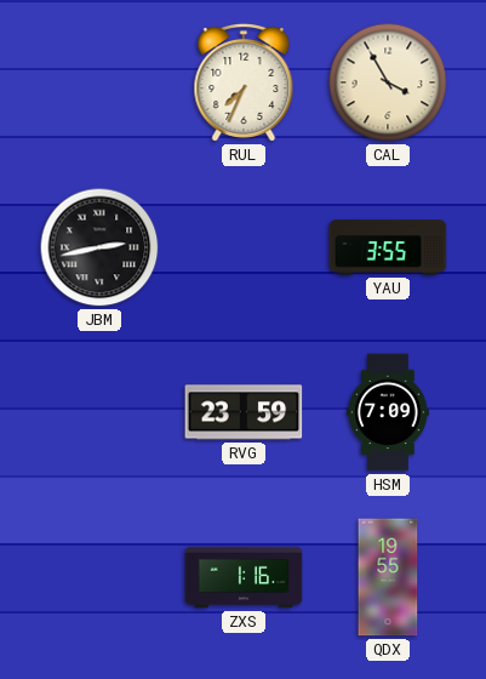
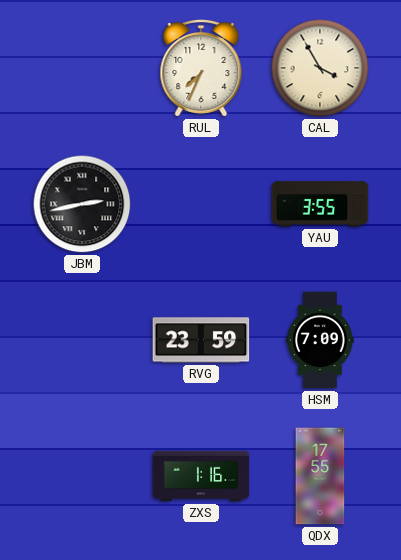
QDX: 19:55 -> 17:55
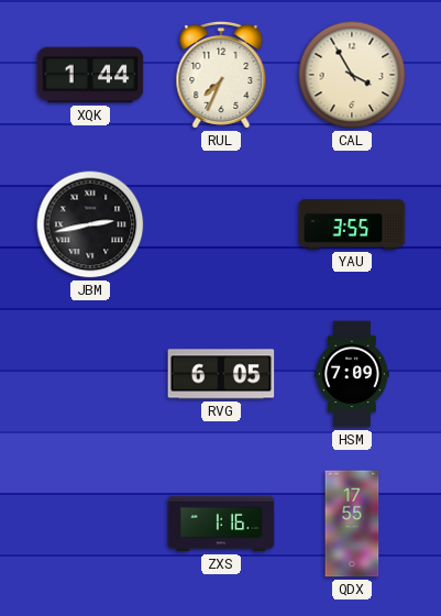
XQK: none -> 1:44
RVG: 23:59 -> 6:05
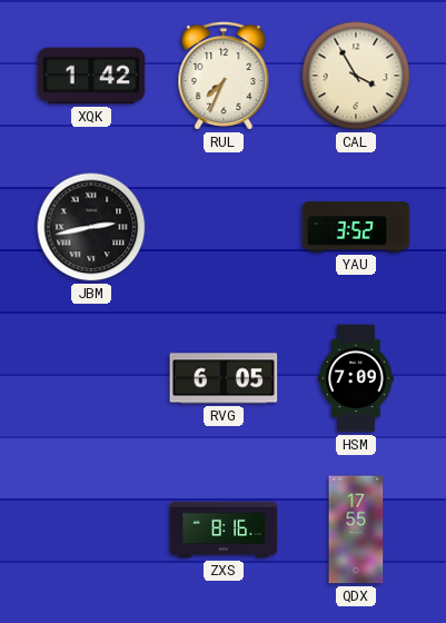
XQK: 1:44 -> 1:42
YAU: 3:55 -> 3:52
ZXS: 1:16 -> 8:16
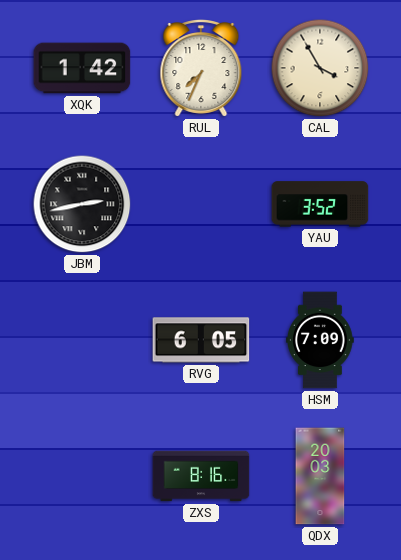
QDX: 17:55 -> 20:03
